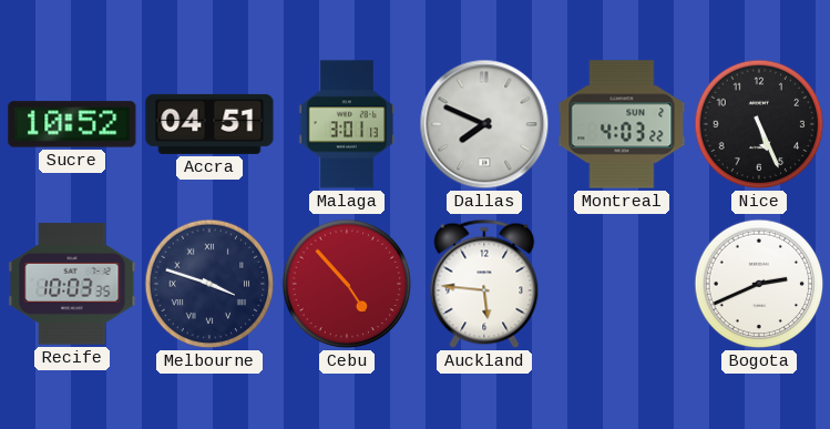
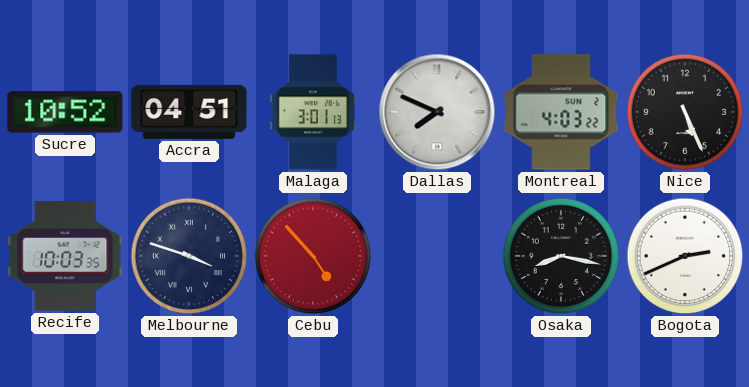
Auckland: 5:46 -> none
Osaka: none -> 8:17
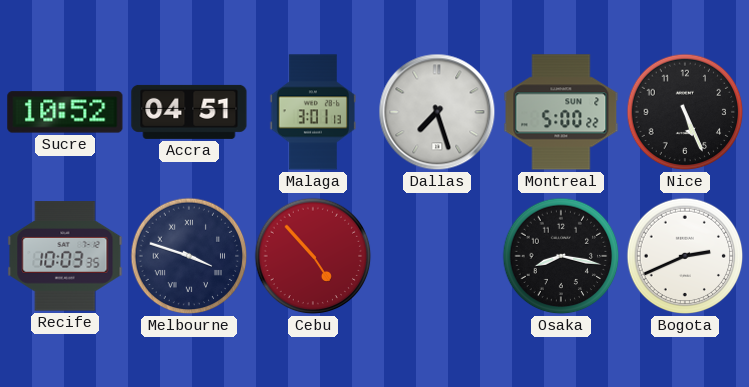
Dallas: 7:49 -> 7:27
Montreal: 4:03 -> 5:00
